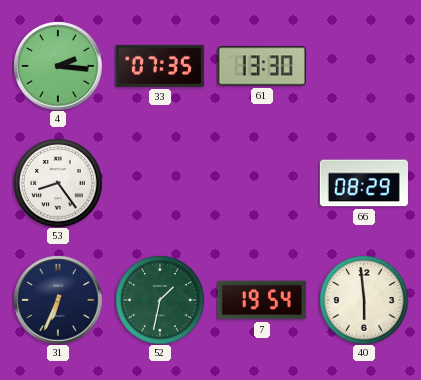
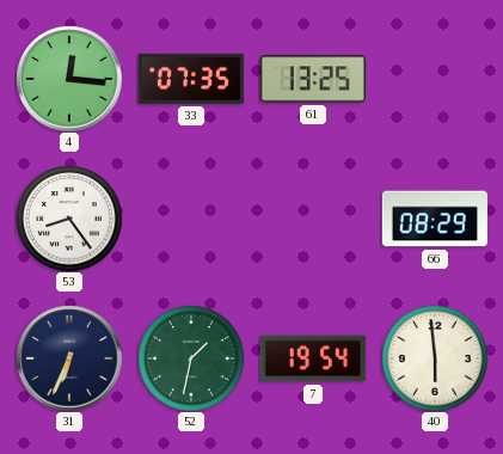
4: 2:16 -> 12:16
61: 13:30 -> 13:25
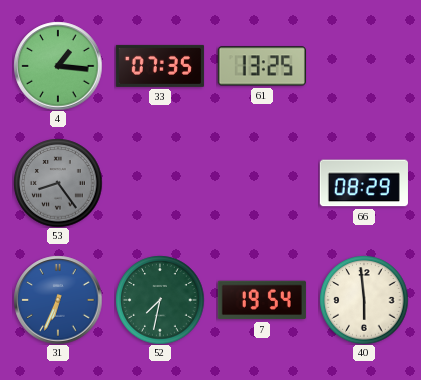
4: 12:16 -> 1:16
53 dial: white -> grey
31 dial: navy -> blue
52: 1:32 -> 7:32
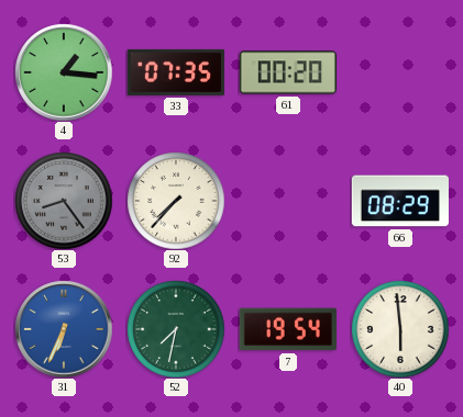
61: 13:25 -> 00:20
92: none -> 7:37
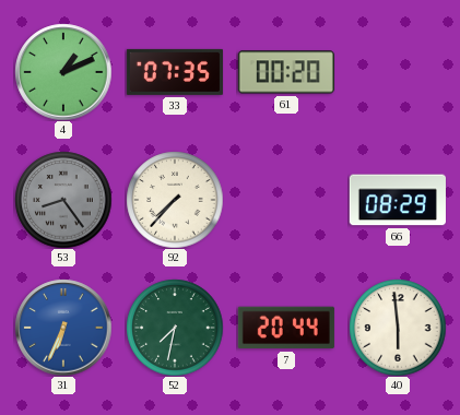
4: 1:16 -> 1:11
7: 19:54 -> 20:44
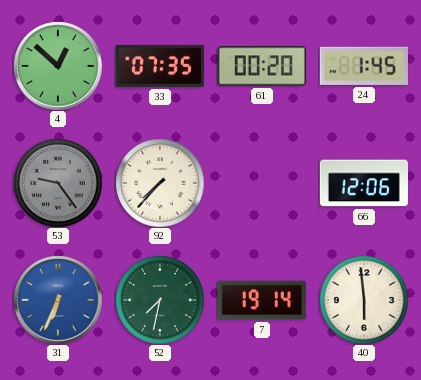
4: 1:11 -> 12:52
24: none -> 1:45
53: 8:24 -> 9:24
66: 08:29 -> 12:06
7: 20:44 -> 19:14
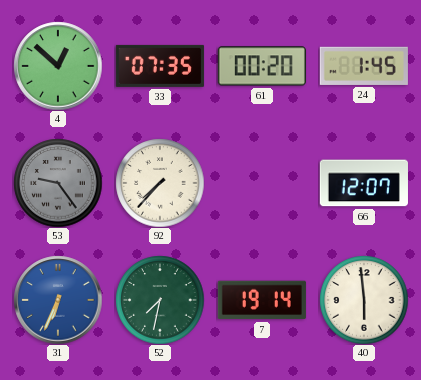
66: 12:06 -> 12:07
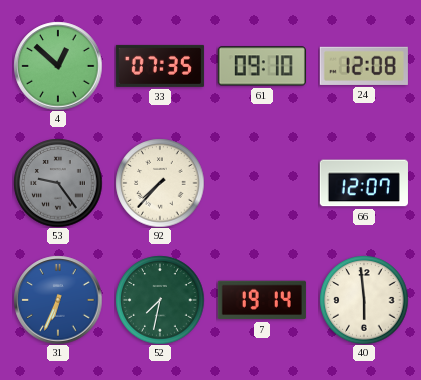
61: 00:20 -> 09:10
24: 1:45 -> 12:08
